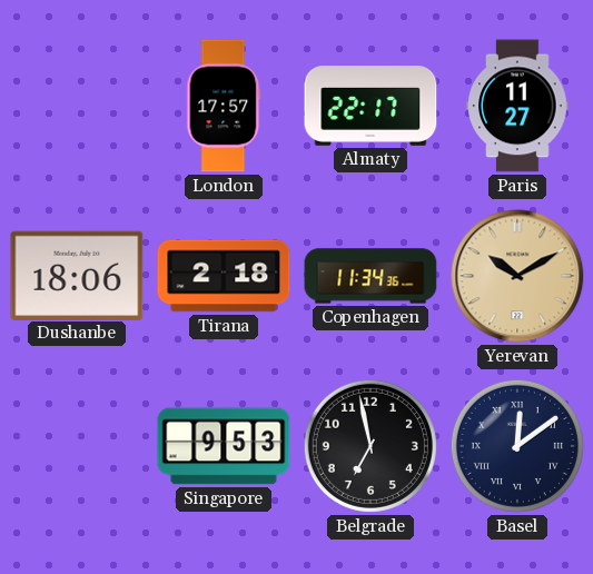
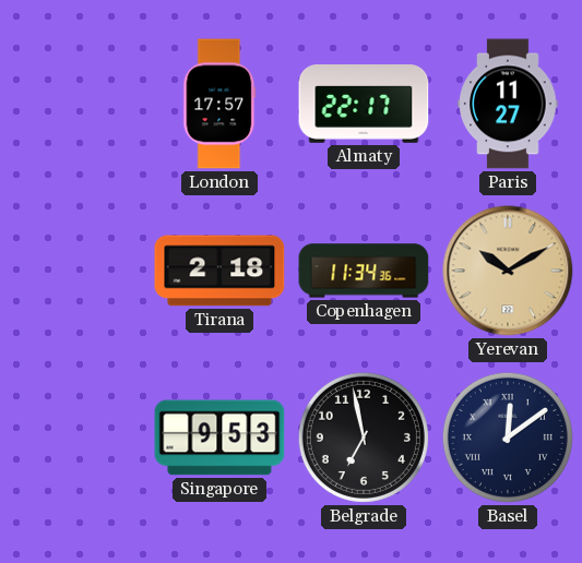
Dushanbe: 18:06 -> none
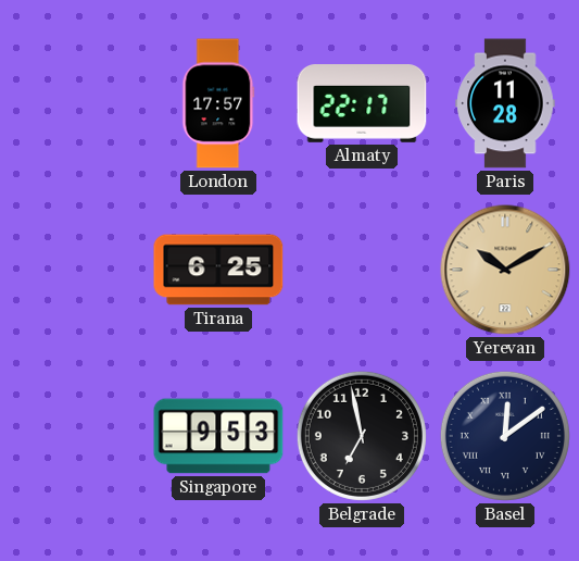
Paris: 11:27 -> 11:28
Tirana: 2:18 -> 6:25
Copenhagen: 11:34 -> none
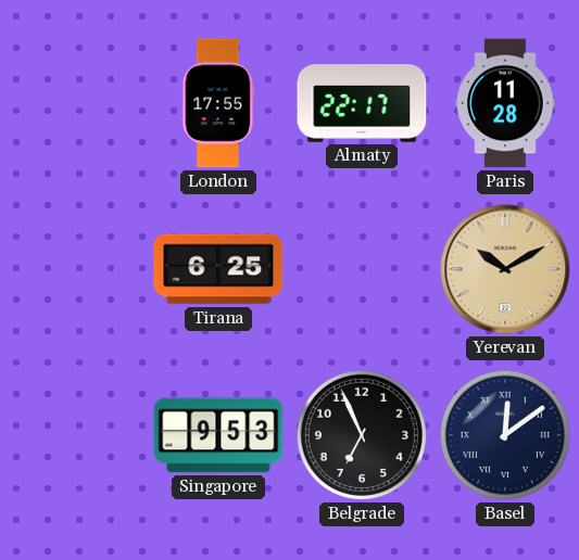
London: 17:57 -> 17:55
Belgrade: 6:58 -> 6:56
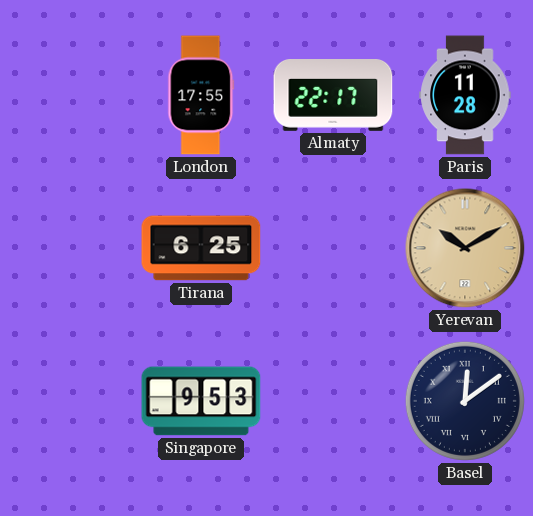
Belgrade: 6:56 -> none
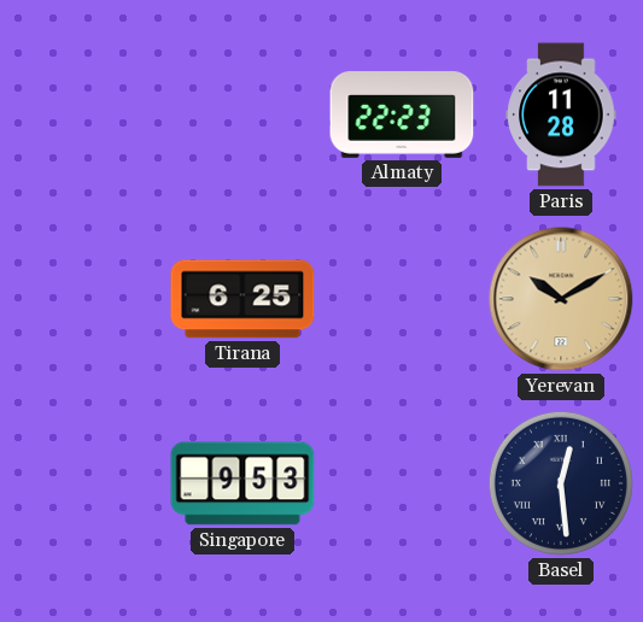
London: 17:55 -> none
Almaty: 22:17 -> 22:23
Basel: 12:09 -> 12:29
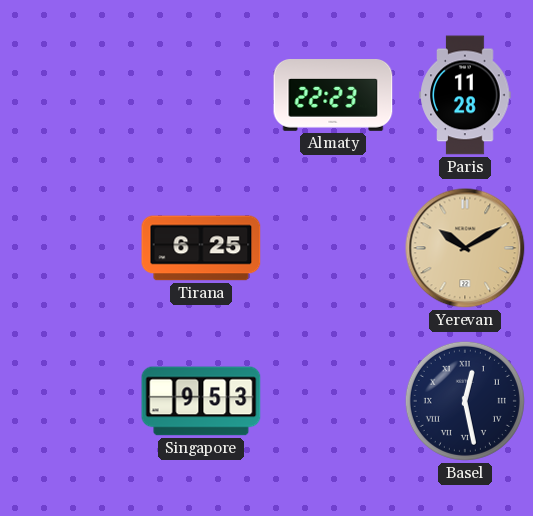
Basel: 12:29 -> 12:28
